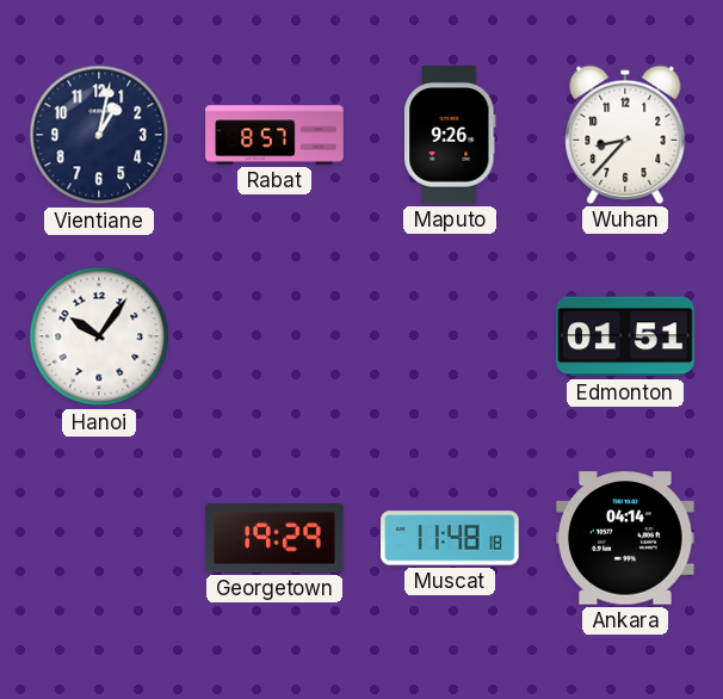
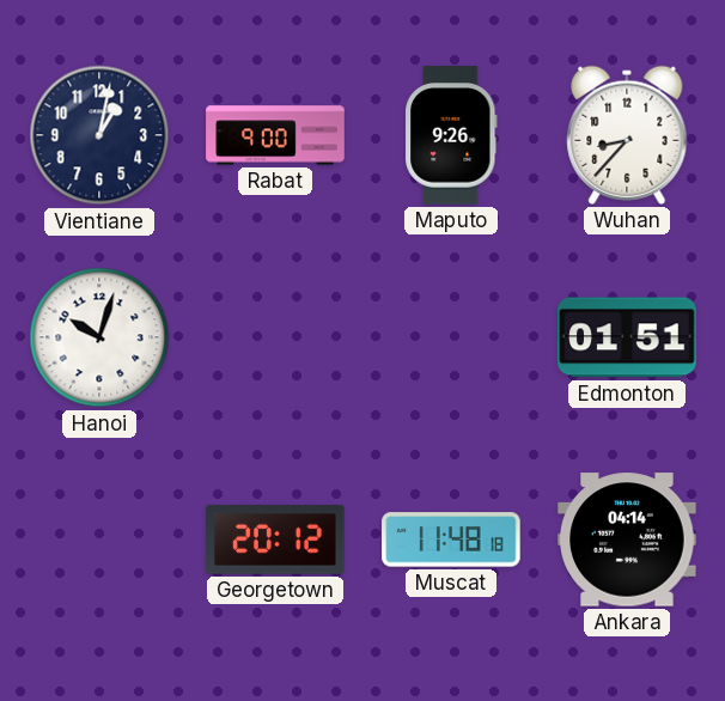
Rabat: 8:57 -> 9:00
Hanoi: 10:06 -> 10:03
Georgetown: 19:29 -> 20:12
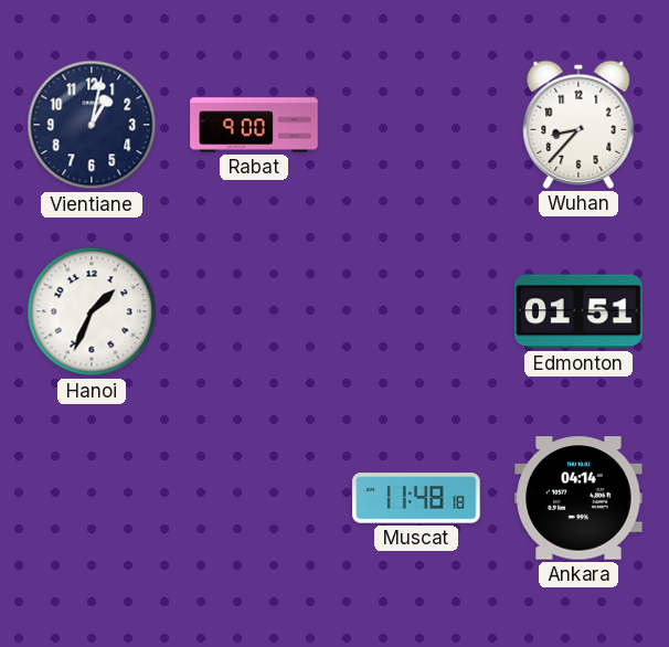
Maputo: 9:26 -> none
Hanoi: 10:03 -> 1:34
Georgetown: 20:12 -> none
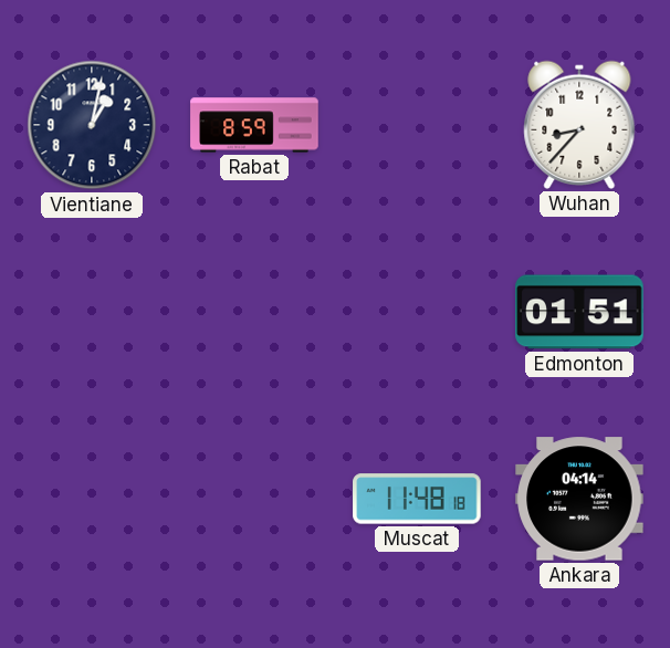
Rabat: 9:00 -> 8:59
Hanoi: 1:34 -> none
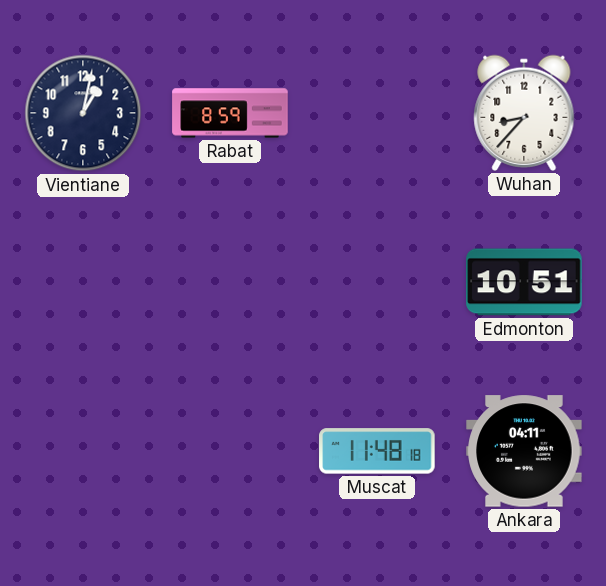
Edmonton: 01:51 -> 10:51
Ankara: 04:14 -> 04:11
